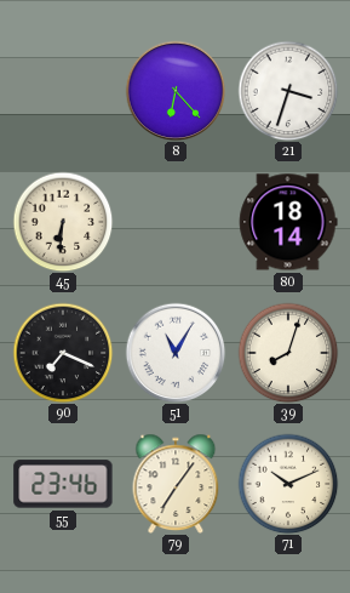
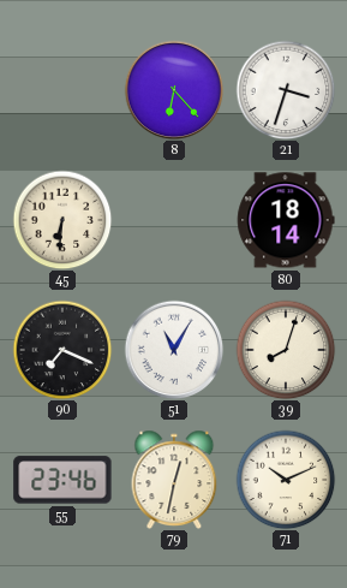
79: 7:06 -> 12:32
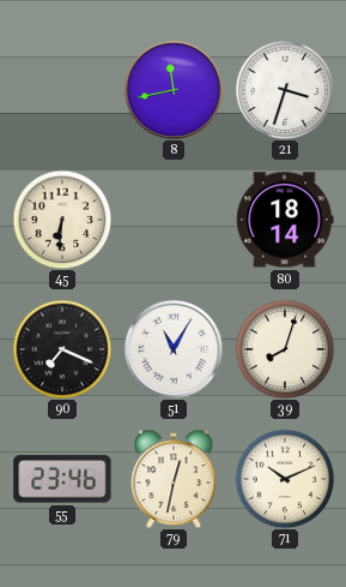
8: 6:23 -> 11:43
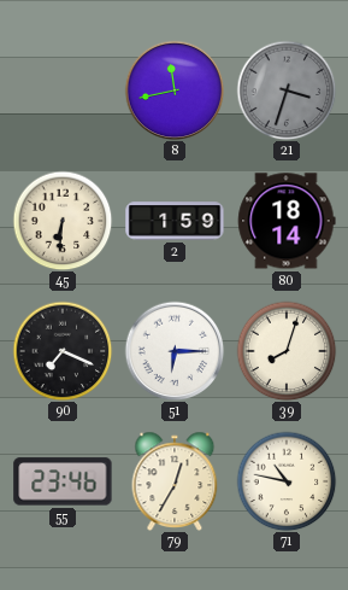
21 dial: white -> grey
2: none -> 1:59
51: 11:05 -> 6:15
79: 12:32 -> 12:35
71: 10:11 -> 10:47
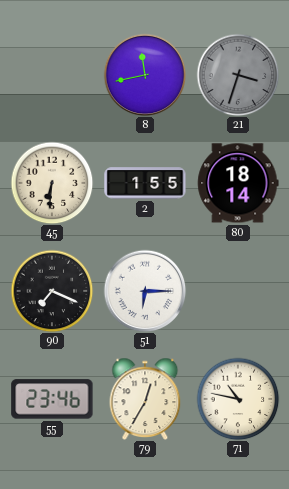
2: 1:59 -> 1:55
39: 8:03 -> none
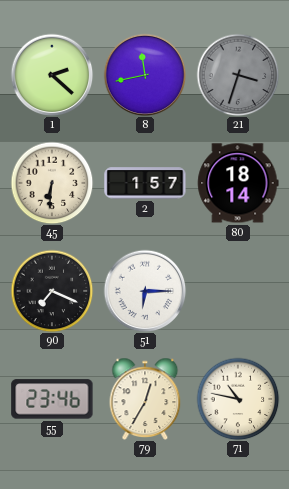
1: none -> 2:22
2: 1:55 -> 1:57
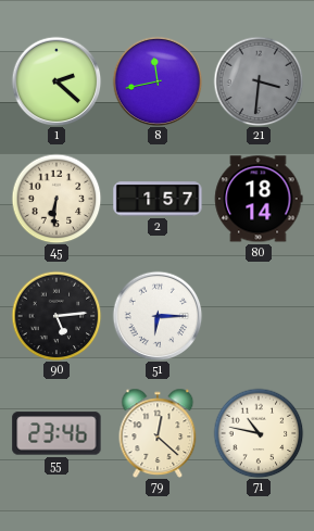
21: 3:33 -> 3:31
90: 7:19 -> 5:14
79: 12:35 -> 12:22
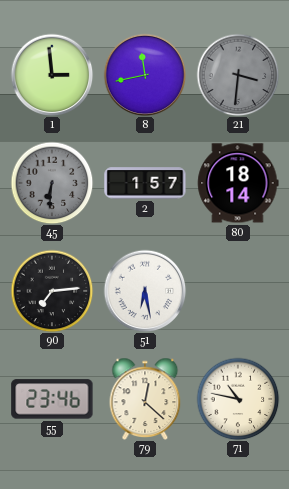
1: 2:22 -> 2:59
45 dial: cream -> grey
90: 5:14 -> 7:14
51: 6:15 -> 6:28
